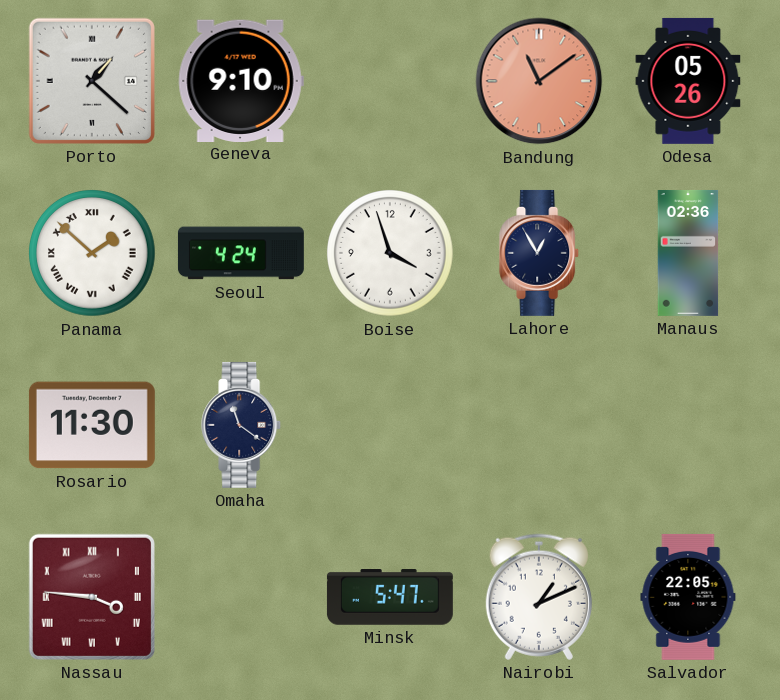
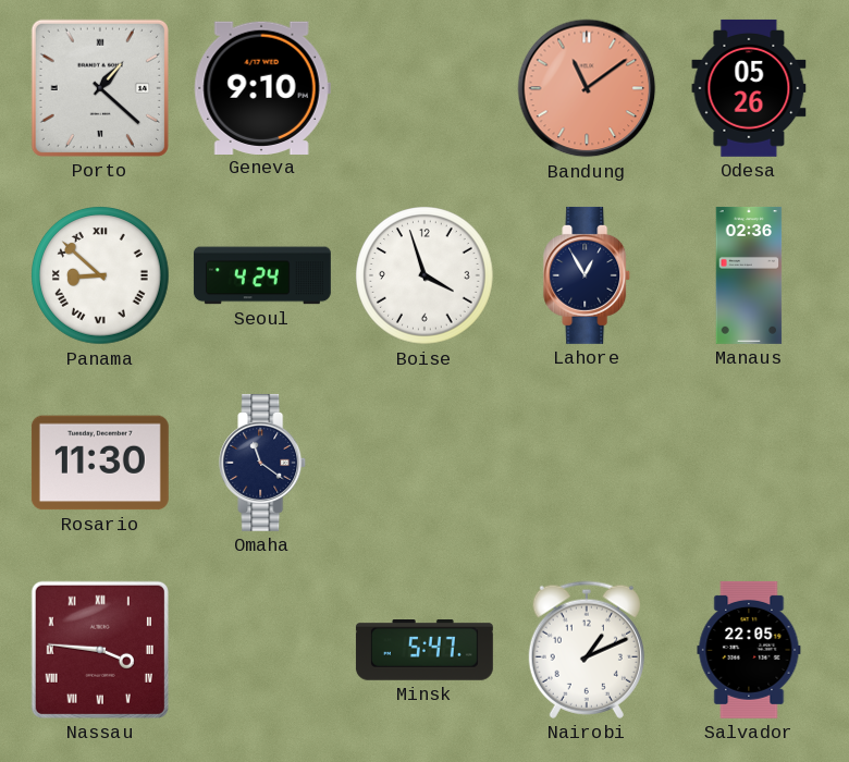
Panama: 1:52 -> 8:52
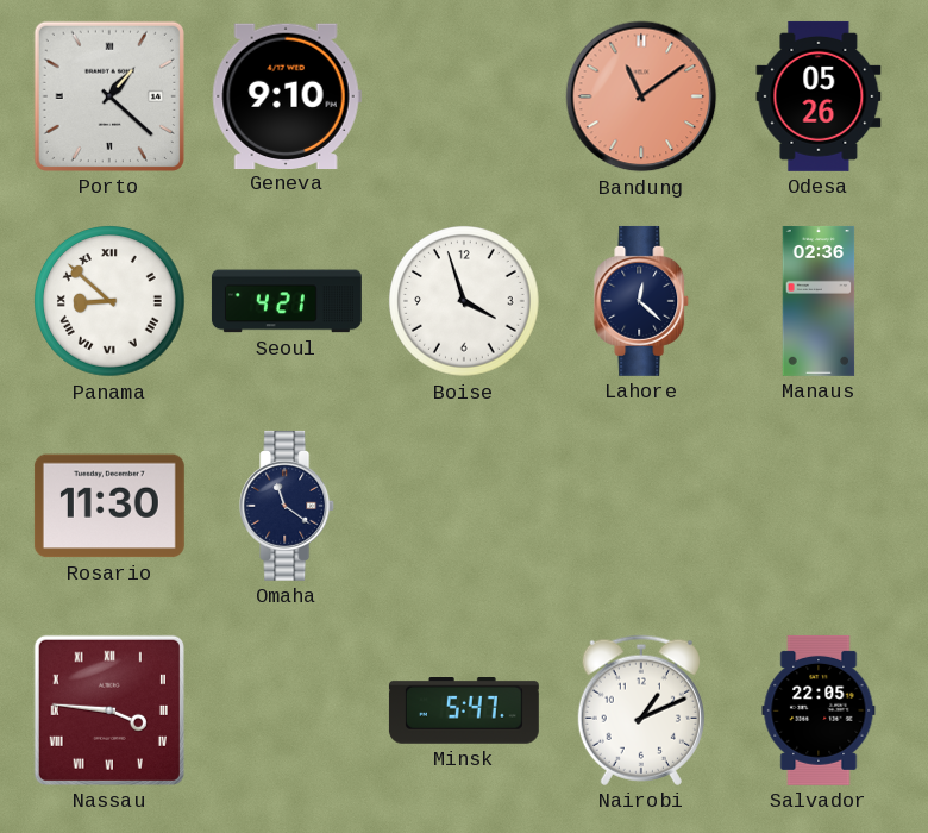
Seoul: 4:24 -> 4:21
Lahore: 12:55 -> 12:22
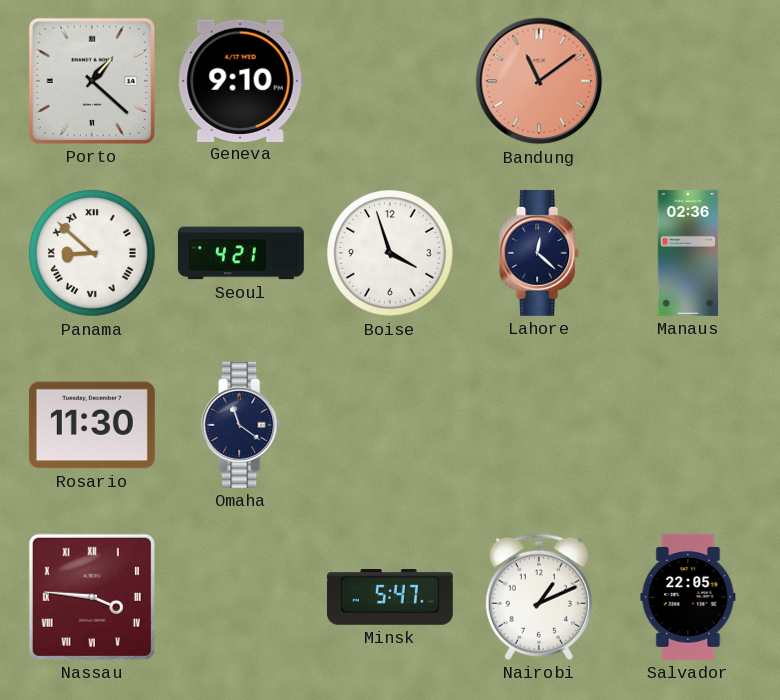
Odesa: 05:26 -> none
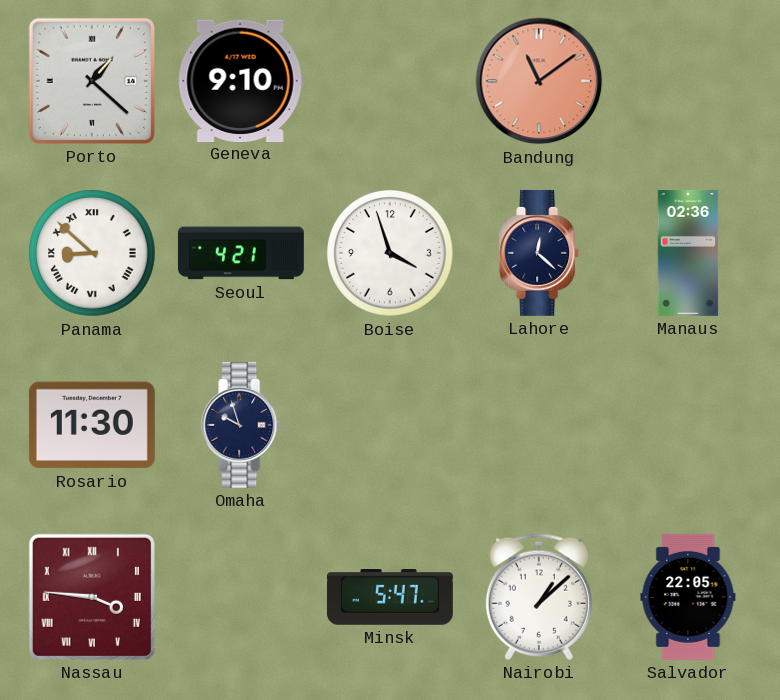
Omaha: 11:21 -> 9:57
Nairobi: 1:11 -> 1:08
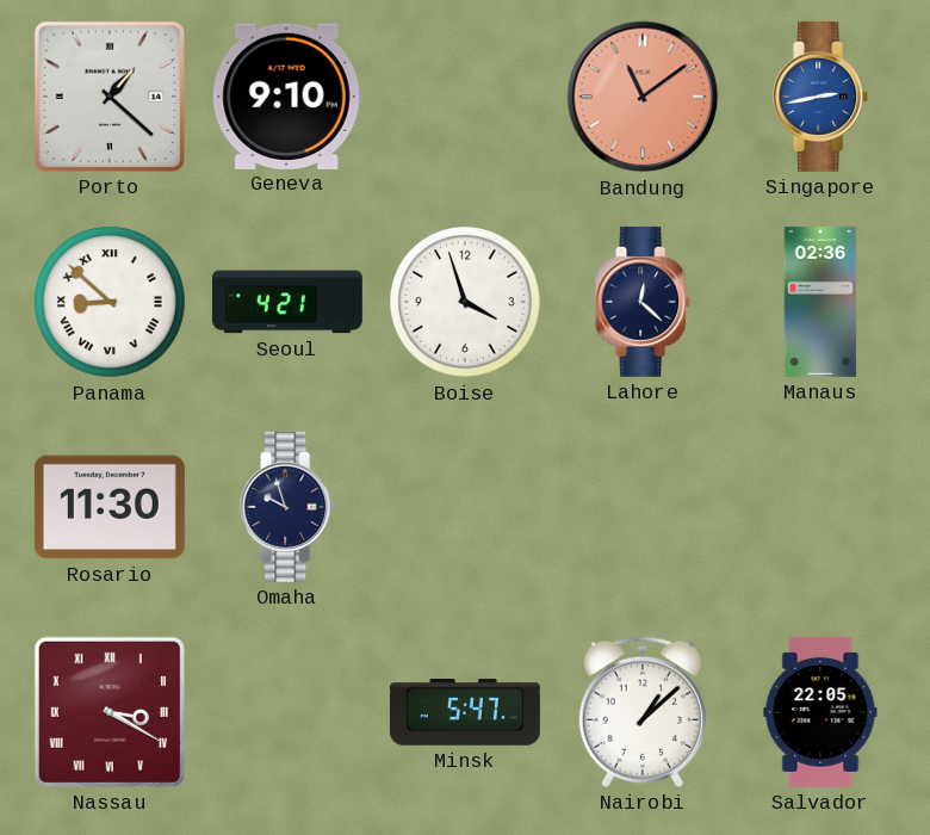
Singapore: none -> 2:43
Nassau: 3:46 -> 3:20
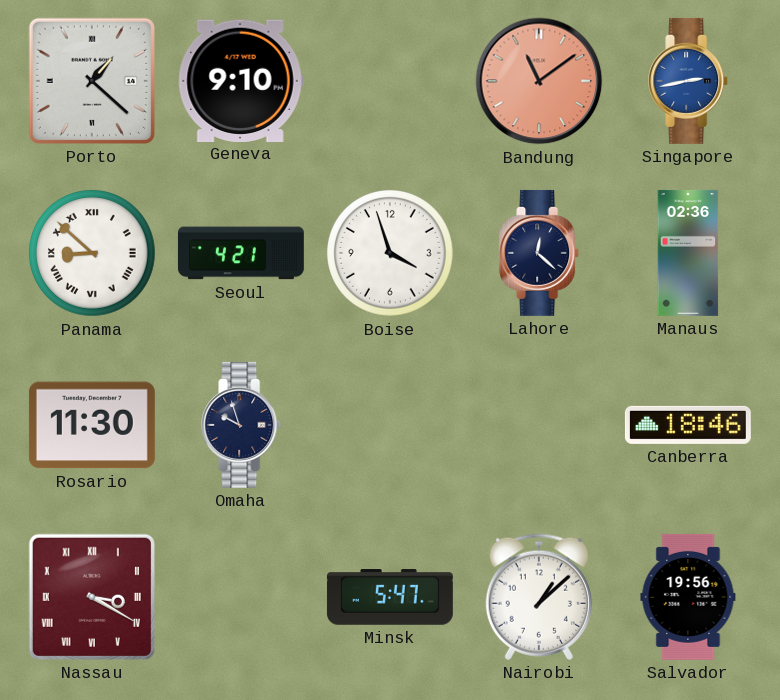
Canberra: none -> 18:46
Salvador: 22:05 -> 19:56
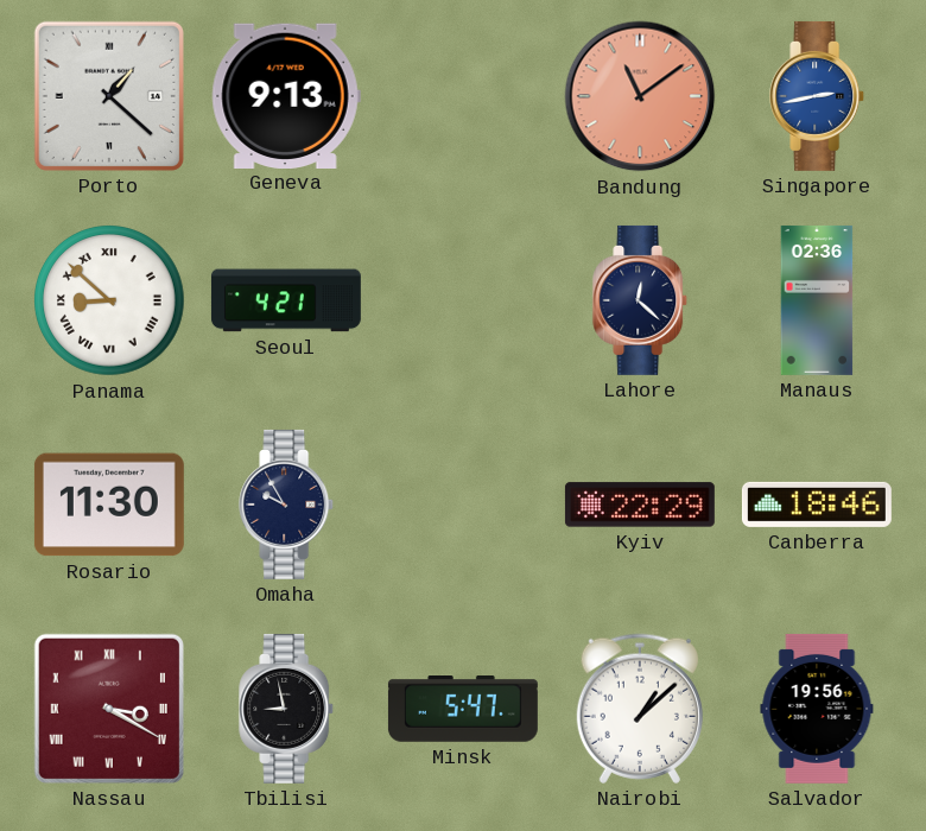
Geneva: 9:10 -> 9:13
Boise: 3:57 -> none
Omaha: 9:57 -> 9:55
Kyiv: none -> 22:29
Tbilisi: none -> 8:58
